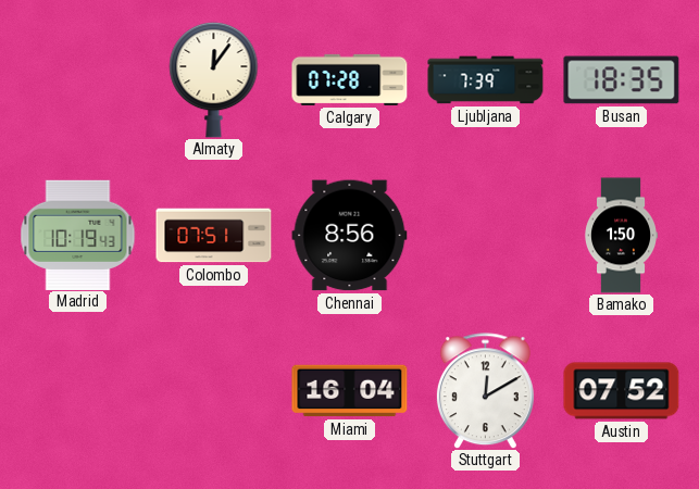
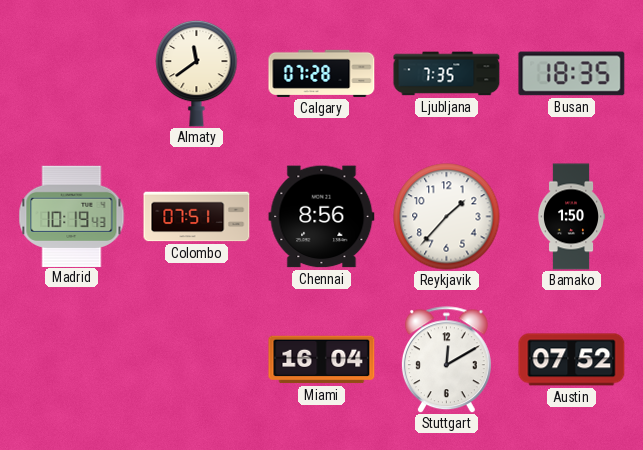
Almaty: 12:06 -> 11:39
Ljubljana: 7:39 -> 7:35
Reykjavik: none -> 1:37
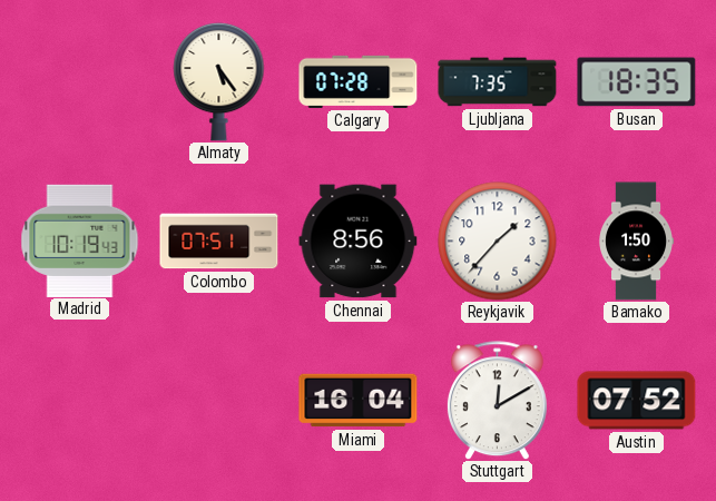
Almaty: 11:39 -> 5:24
